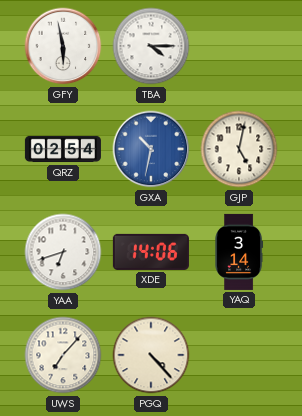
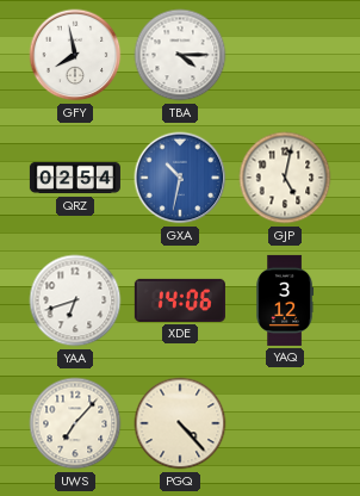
GFY: 5:58 -> 7:58
YAQ: 3:14 -> 3:12
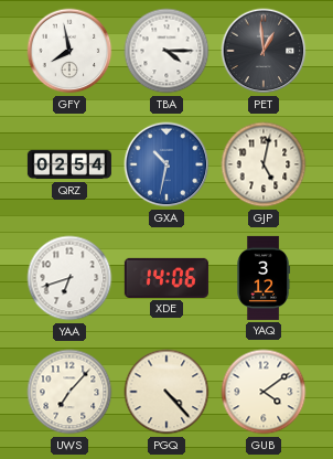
PET: none -> 12:59
GUB: none -> 4:09
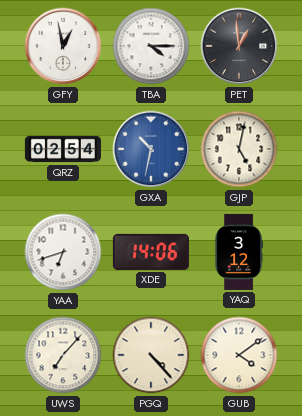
GFY: 7:58 -> 12:58
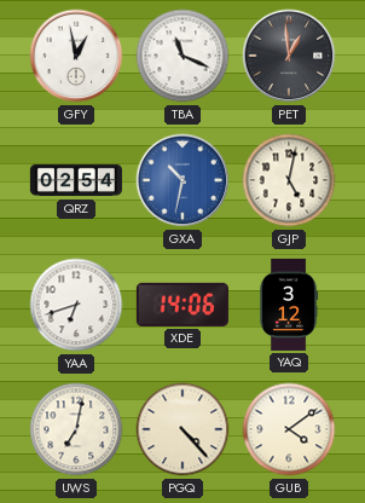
TBA: 4:15 -> 11:19
UWS: 7:07 -> 7:02
